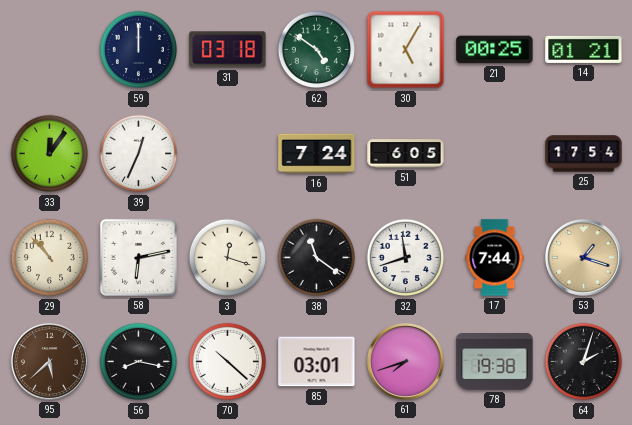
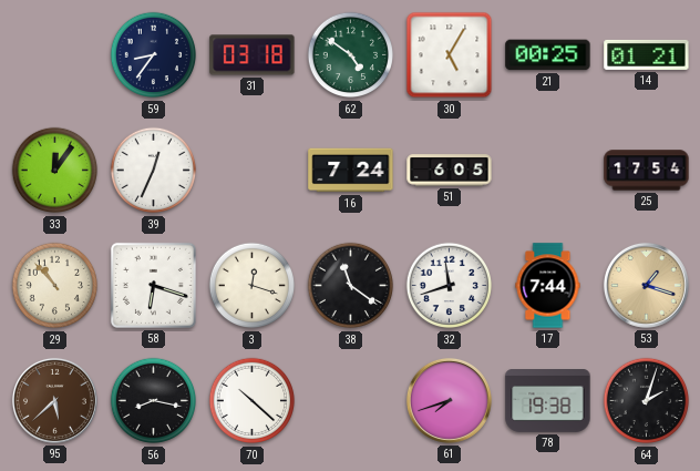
59: 12:00 -> 8:36
58: 6:13 -> 6:18
85: 03:01 -> none
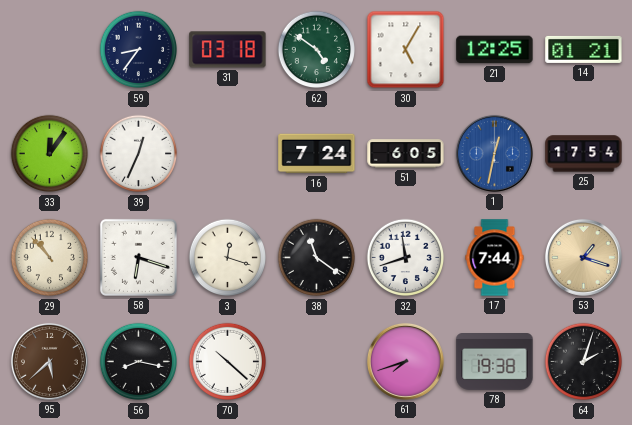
21: 00:25 -> 12:25
1: none -> 12:32
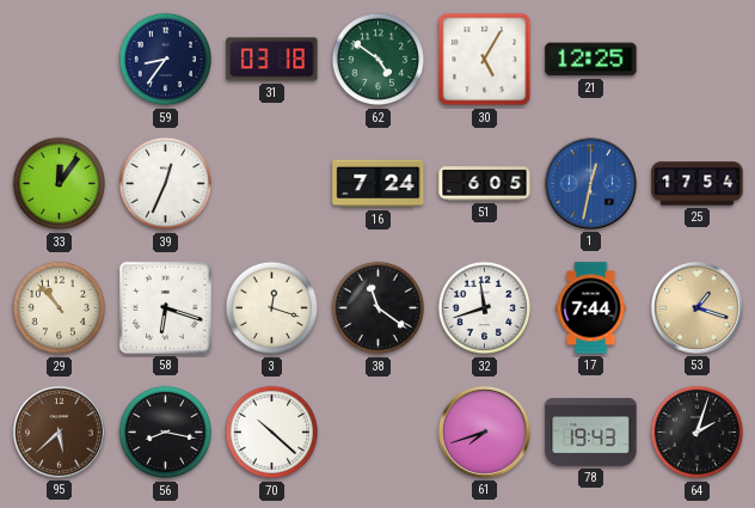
14: 01:21 -> none
78: 19:38 -> 19:43
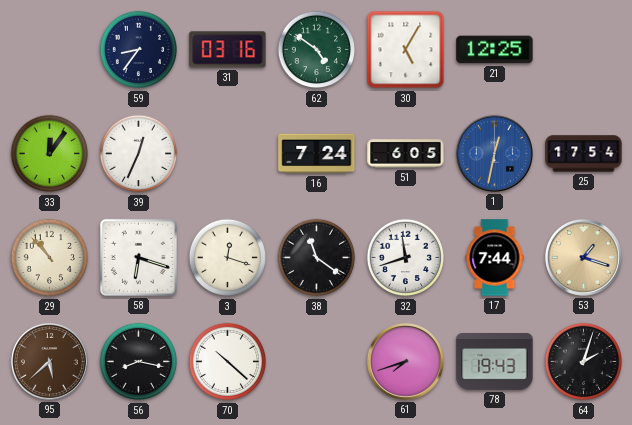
31: 03:18 -> 03:16
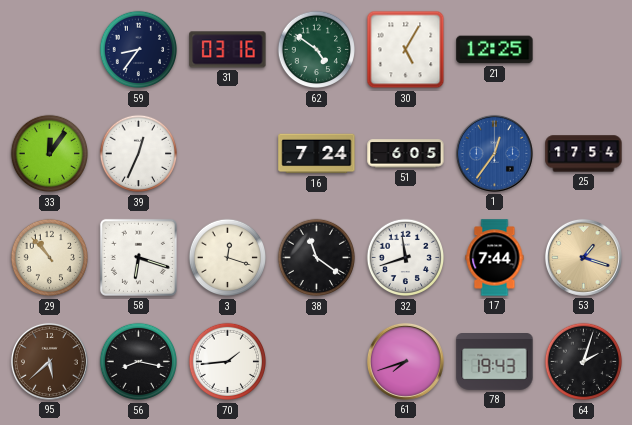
1: 12:32 -> 12:36
70: 10:22 -> 1:44
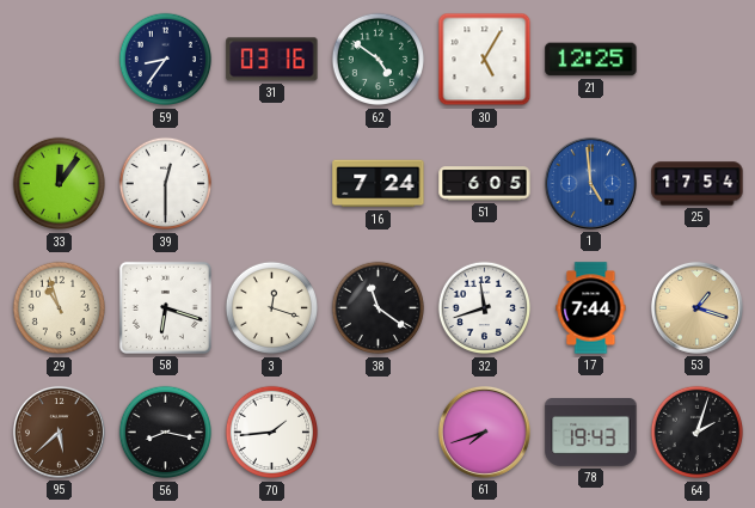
39: 12:34 -> 12:30
1: 12:36 -> 4:59
29: 10:53 -> 10:57
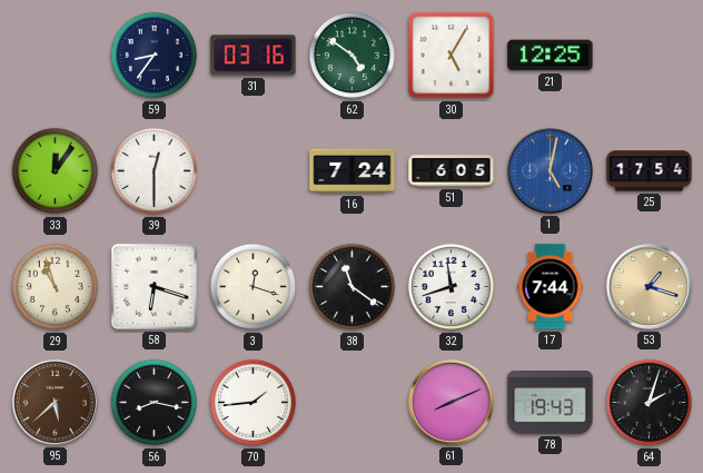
1: 4:59 -> 5:02
61: 7:42 -> 8:11
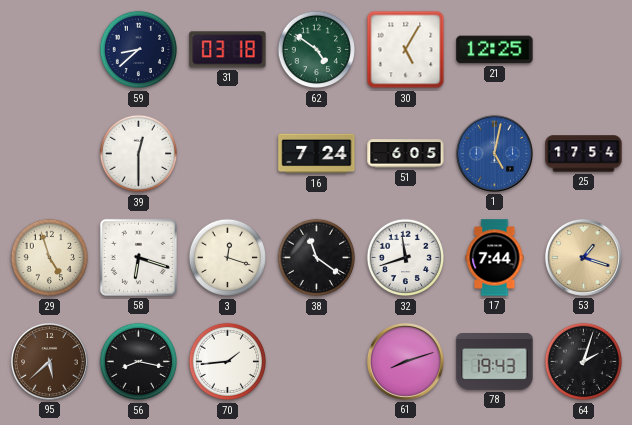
59: 8:36 -> 8:38
31: 03:16 -> 03:18
33: 12:06 -> none
29: 10:57 -> 4:57
61: 8:11 -> 8:12
